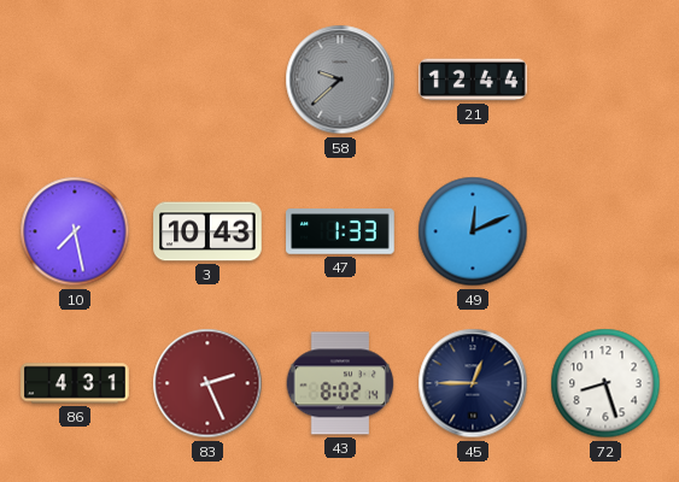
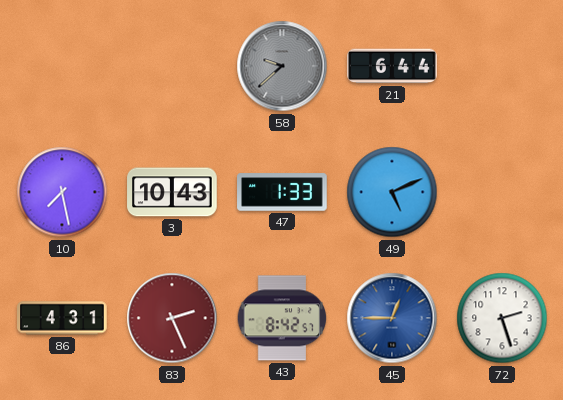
21: 12:44 -> 6:44
49: 12:11 -> 5:11
43: 8:02 -> 8:42
45 dial: navy -> blue
72: 8:27 -> 2:27
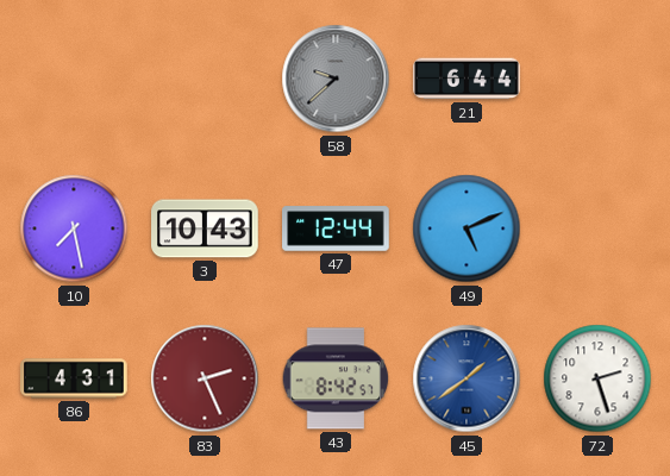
47: 1:33 -> 12:44
45: 12:45 -> 1:39
